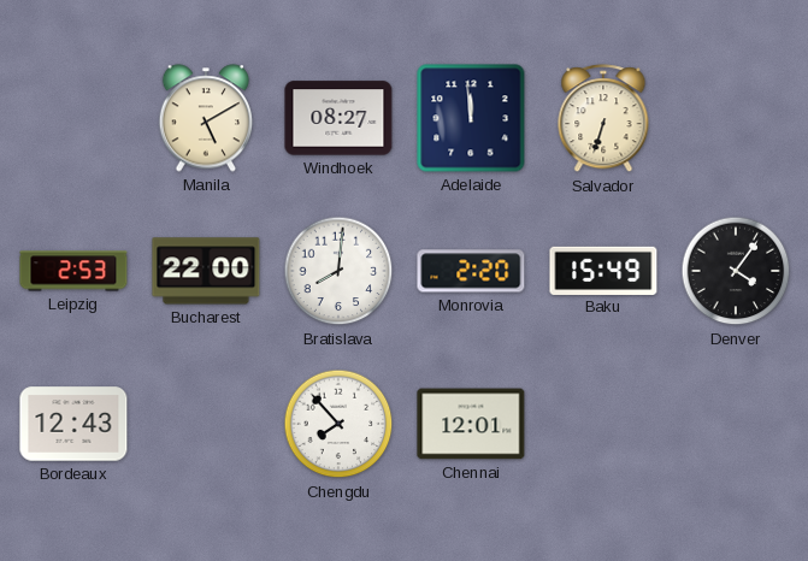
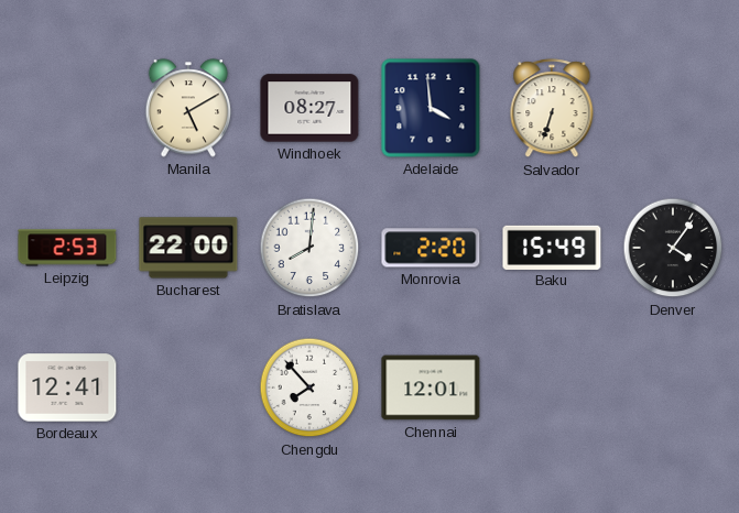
Adelaide: 11:59 -> 3:59
Bordeaux: 12:43 -> 12:41
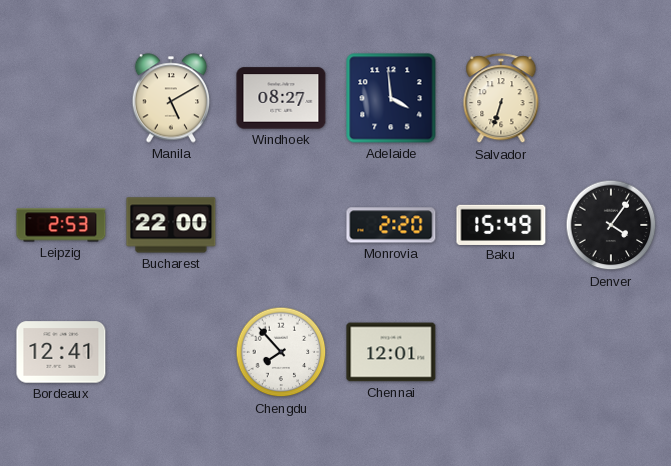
Bratislava: 8:01 -> none
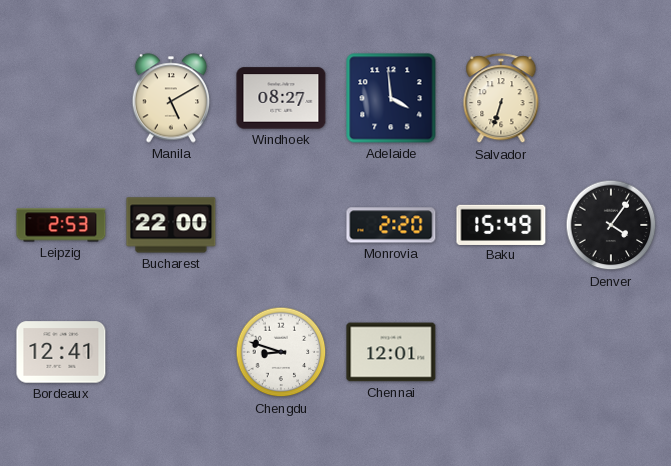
Chengdu: 7:53 -> 8:48
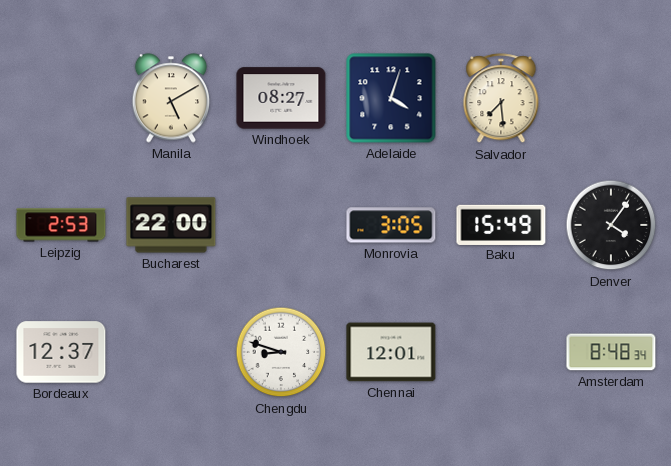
Adelaide: 3:59 -> 4:03
Salvador: 6:33 -> 7:29
Monrovia: 2:20 -> 3:05
Bordeaux: 12:41 -> 12:37
Amsterdam: none -> 8:48
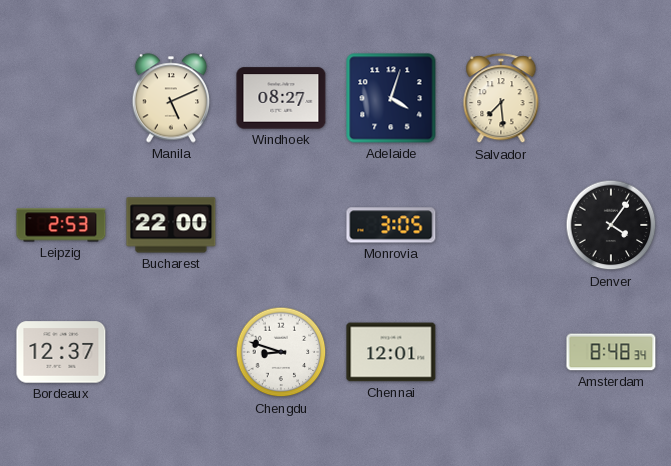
Manila: 5:10 -> 5:11
Baku: 15:49 -> none
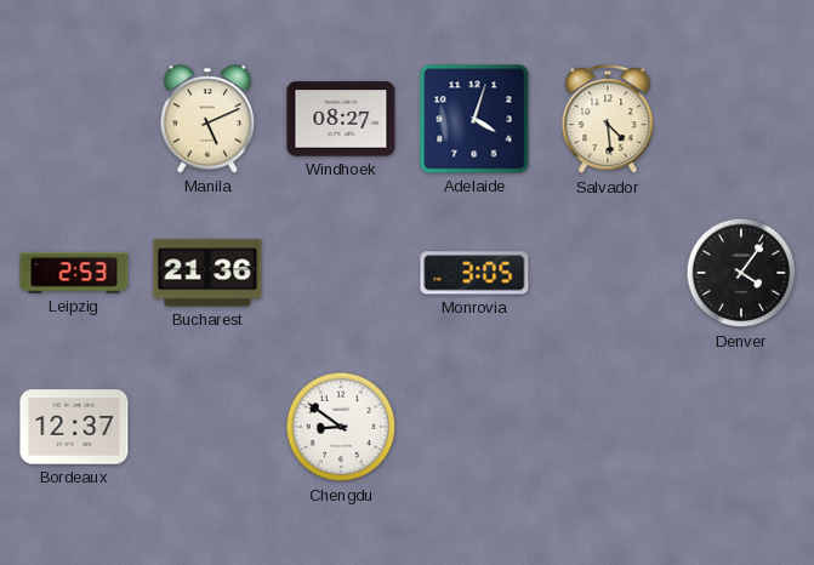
Salvador: 7:29 -> 4:29
Bucharest: 22:00 -> 21:36
Chengdu: 8:48 -> 8:51
Chennai: 12:01 -> none
Amsterdam: 8:48 -> none
